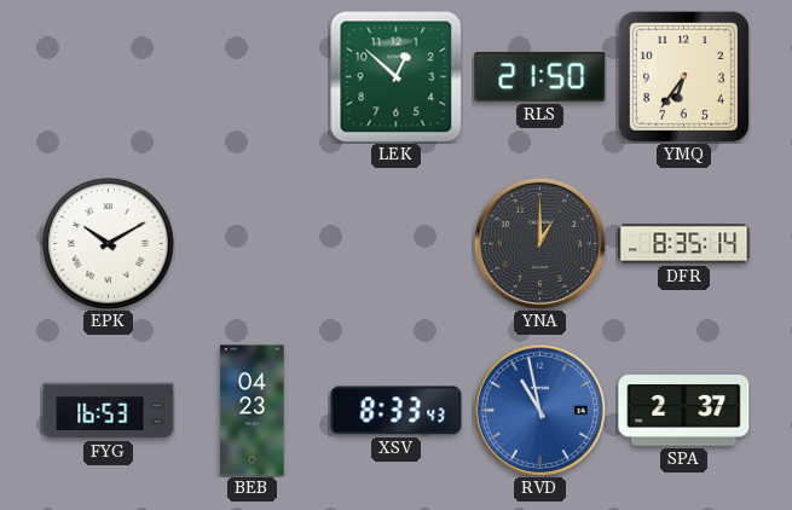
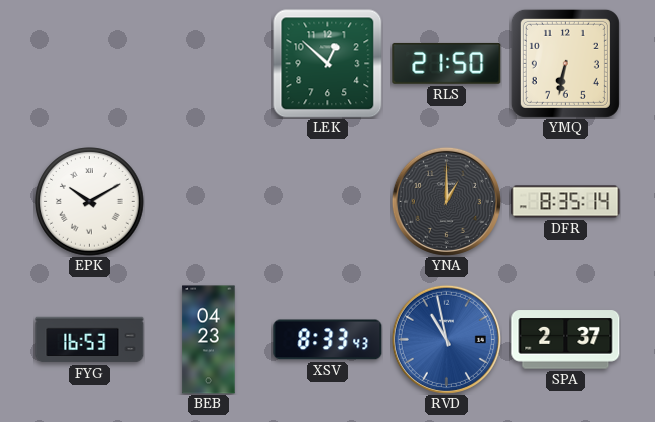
YMQ: 6:36 -> 6:32
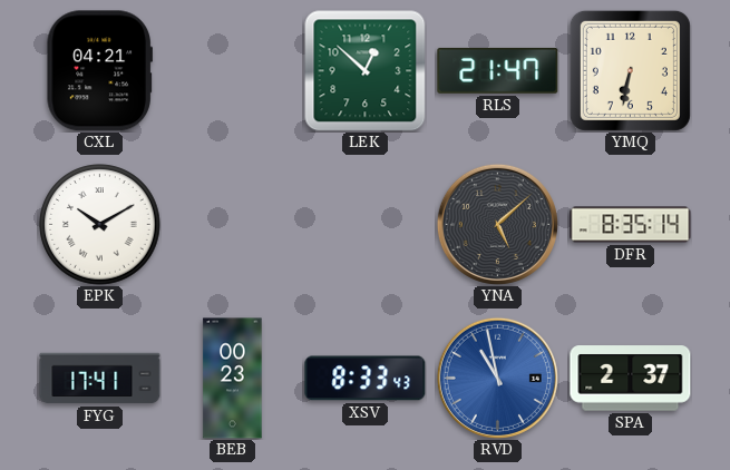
CXL: none -> 04:21
RLS: 21:50 -> 21:47
YNA: 1:00 -> 5:08
FYG: 16:53 -> 17:41
BEB: 04:23 -> 00:23
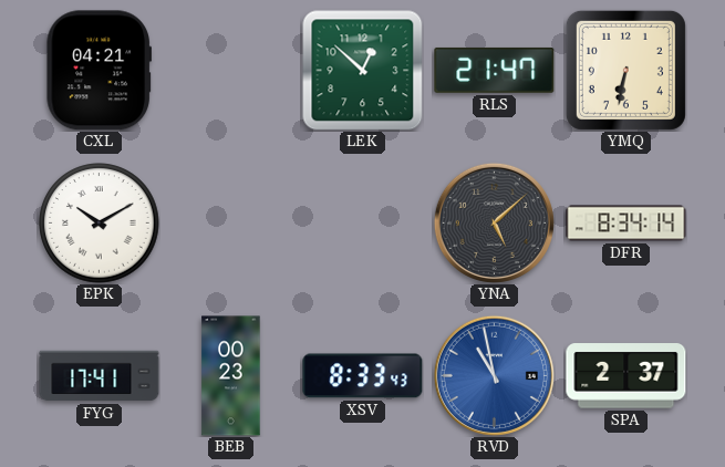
DFR: 8:35 -> 8:34
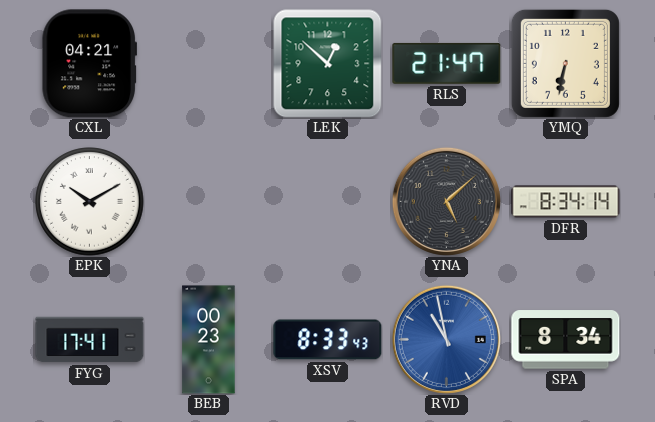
SPA: 2:37 -> 8:34
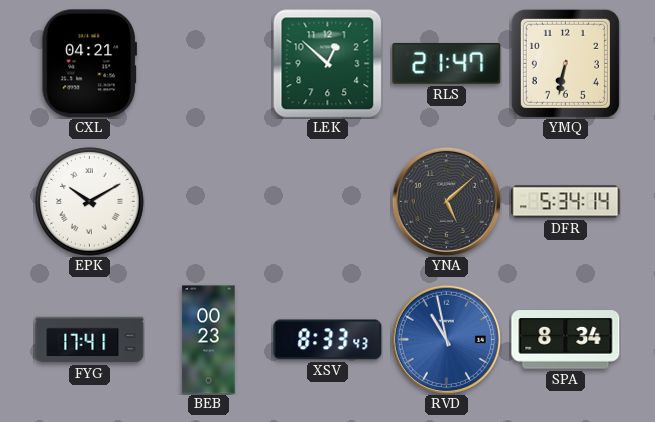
DFR: 8:34 -> 5:34
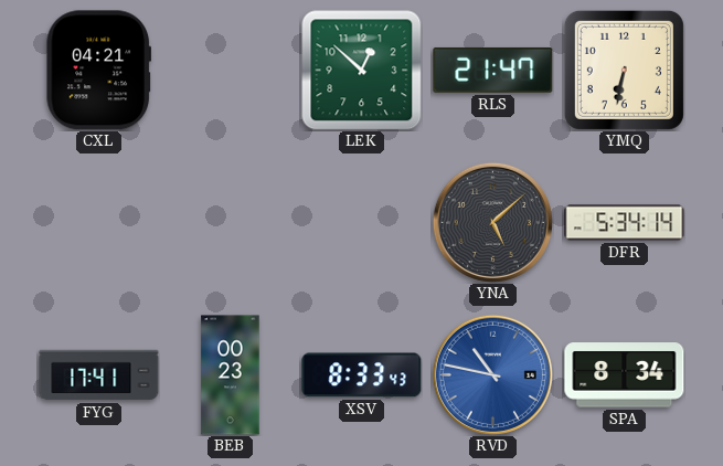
EPK: 10:10 -> none
RVD: 10:58 -> 10:47
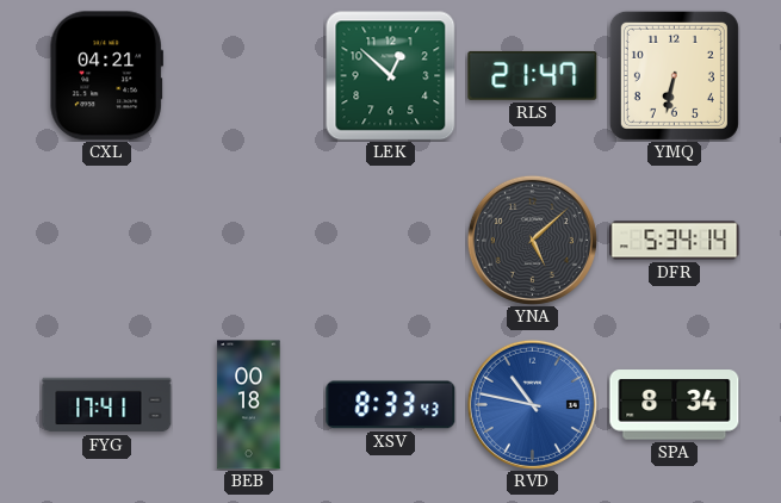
BEB: 00:23 -> 00:18
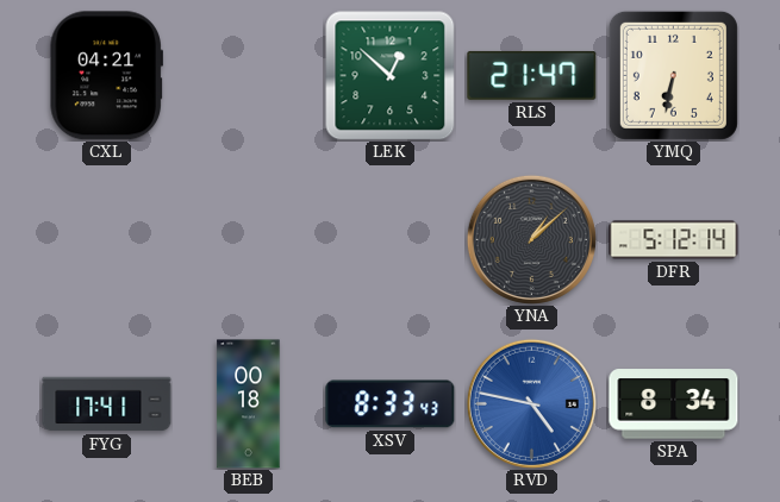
YNA: 5:08 -> 1:08
DFR: 5:34 -> 5:12
RVD: 10:47 -> 4:47
